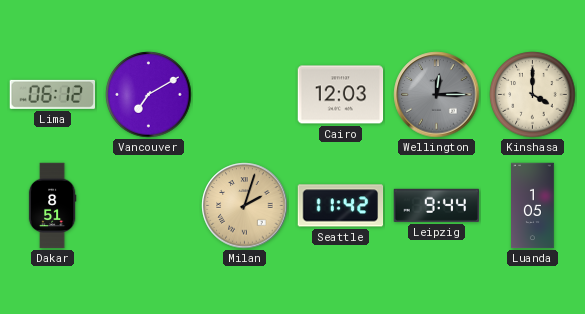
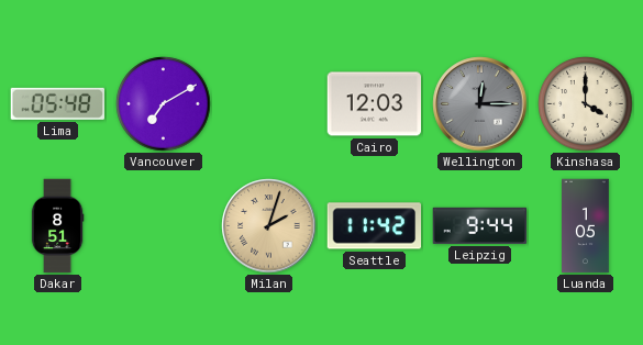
Lima: 06:12 -> 05:48
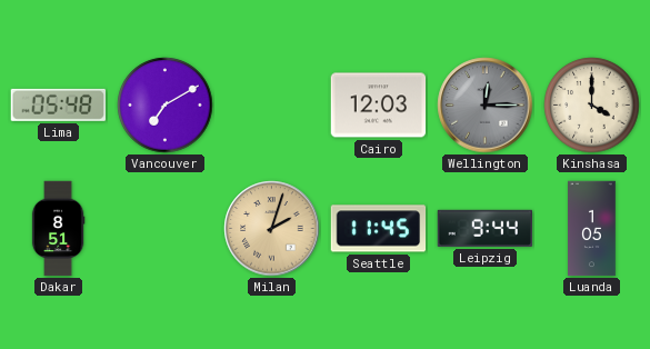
Seattle: 11:42 -> 11:45
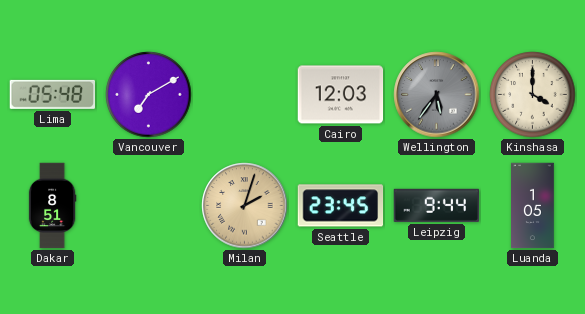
Wellington: 12:15 -> 5:36
Seattle: 11:45 -> 23:45
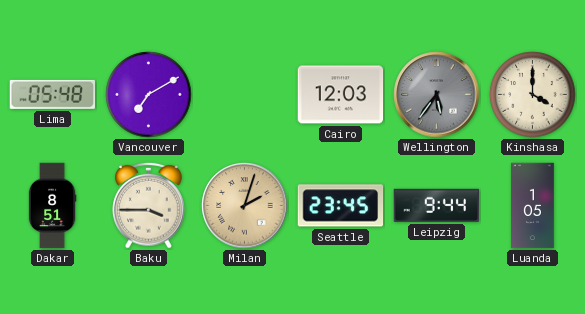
Baku: none -> 3:45
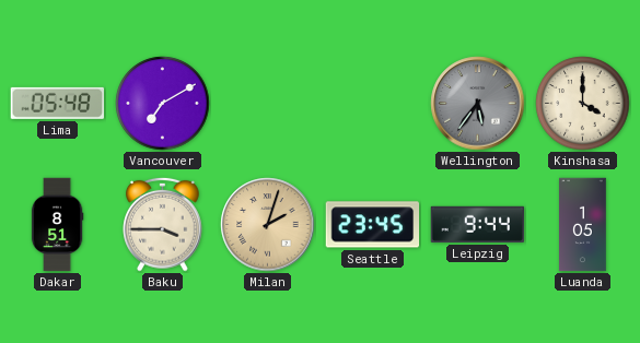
Cairo: 12:03 -> none
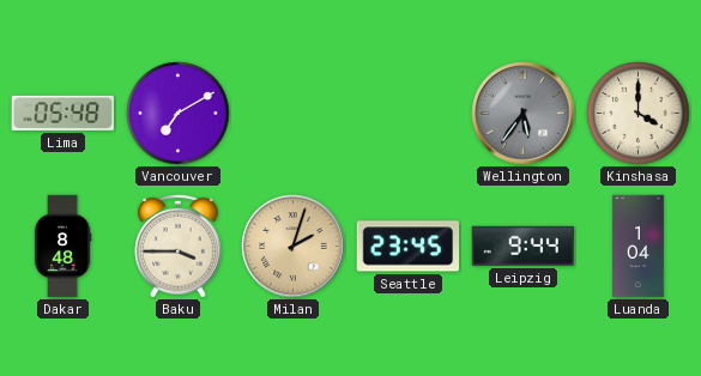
Dakar: 8:51 -> 8:48
Luanda: 1:05 -> 1:04
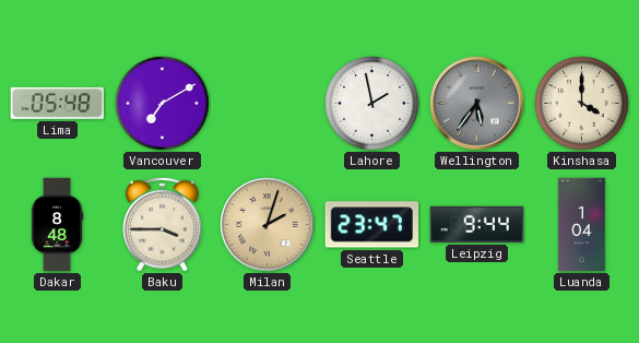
Lahore: none -> 1:58
Seattle: 23:45 -> 23:47
